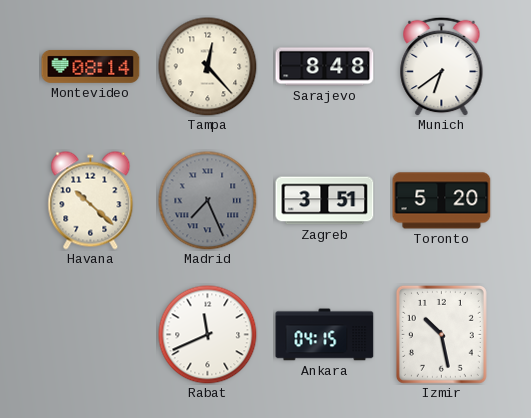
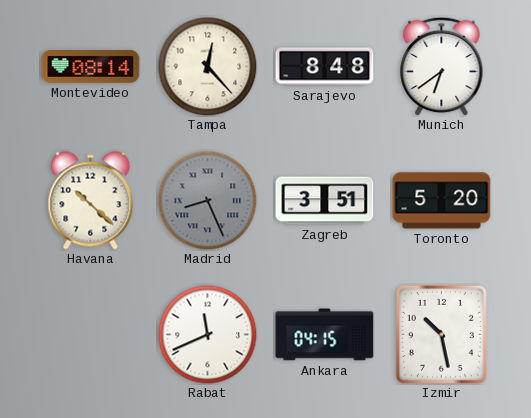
Madrid: 7:26 -> 8:26
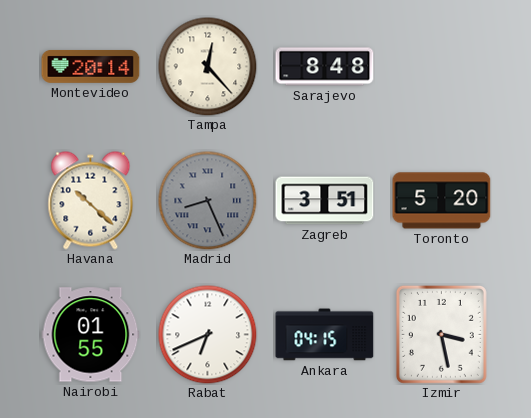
Montevideo: 08:14 -> 20:14
Munich: 6:39 -> none
Nairobi: none -> 01:55
Rabat: 11:41 -> 6:41
Izmir: 10:28 -> 3:28
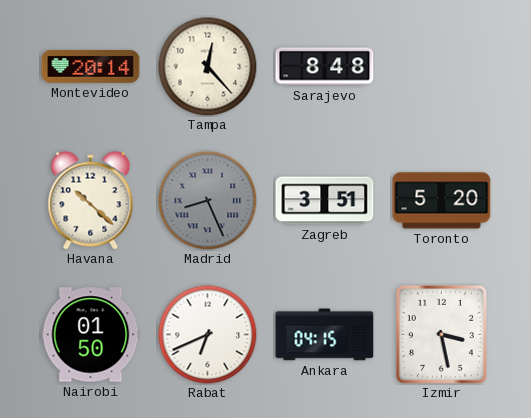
Nairobi: 01:55 -> 01:50
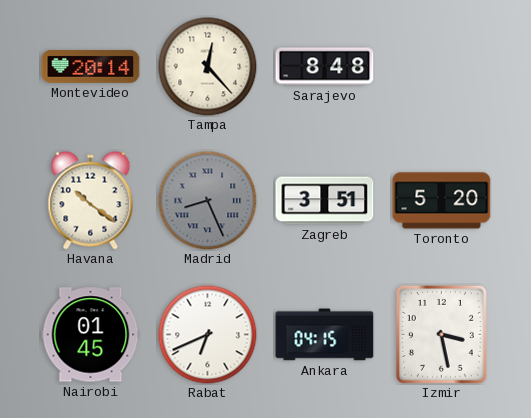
Havana: 10:22 -> 10:21
Nairobi: 01:50 -> 01:45
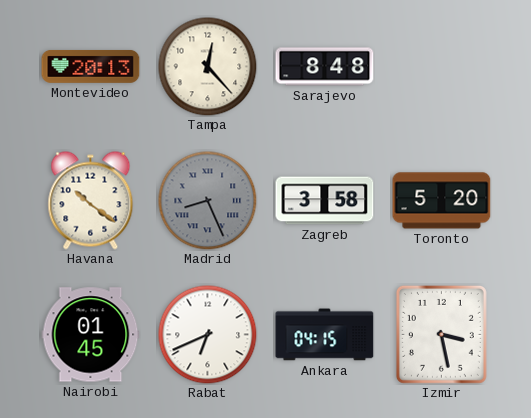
Montevideo: 20:14 -> 20:13
Zagreb: 3:51 -> 3:58
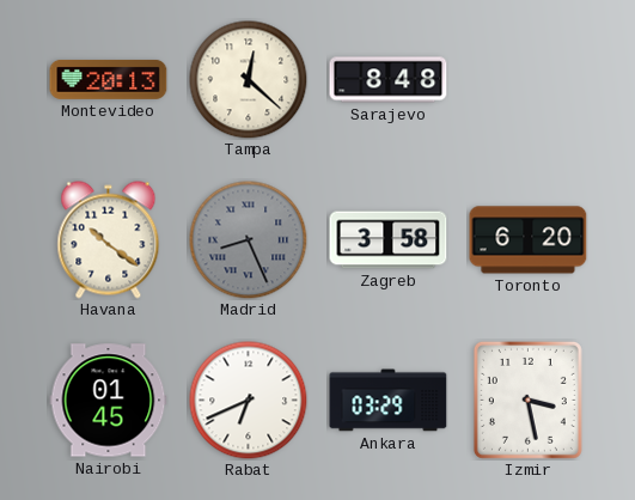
Tampa: 12:23 -> 12:22
Toronto: 5:20 -> 6:20
Ankara: 04:15 -> 03:29
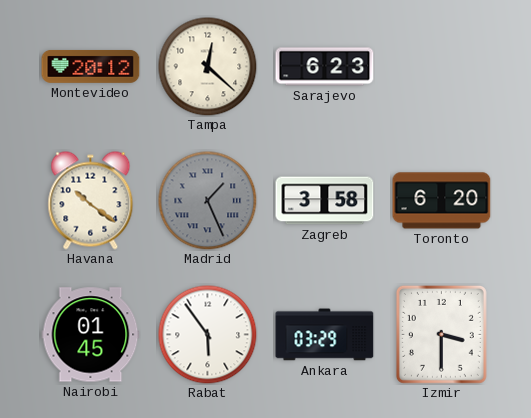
Montevideo: 20:13 -> 20:12
Sarajevo: 8:48 -> 6:23
Madrid: 8:26 -> 1:26
Rabat: 6:41 -> 5:54
Izmir: 3:28 -> 3:30
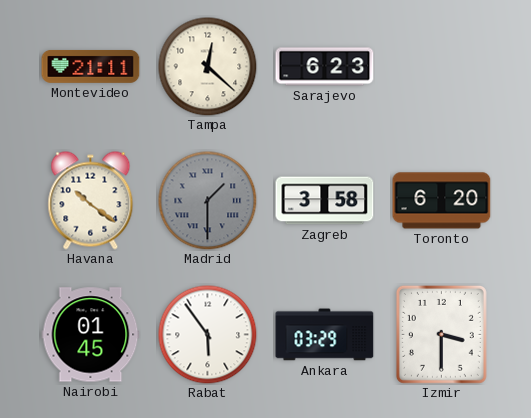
Montevideo: 20:12 -> 21:11
Madrid: 1:26 -> 1:30
